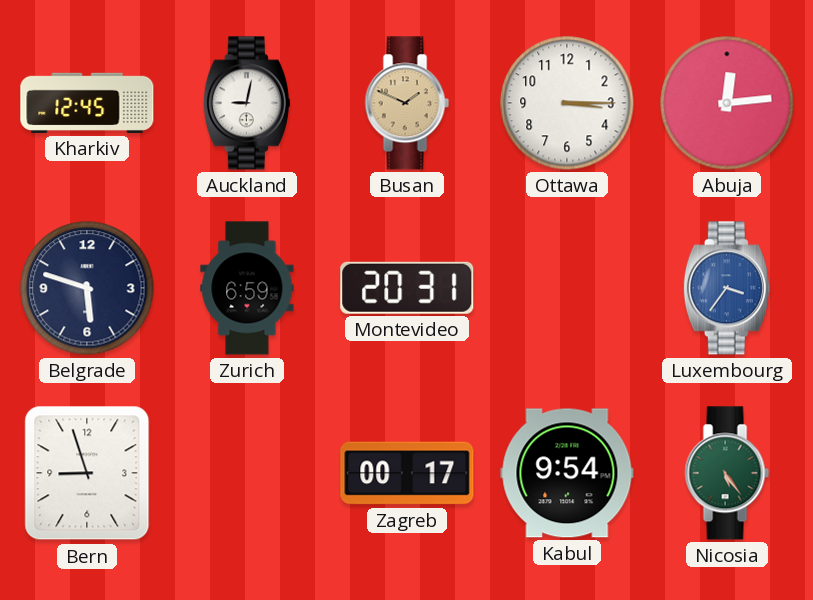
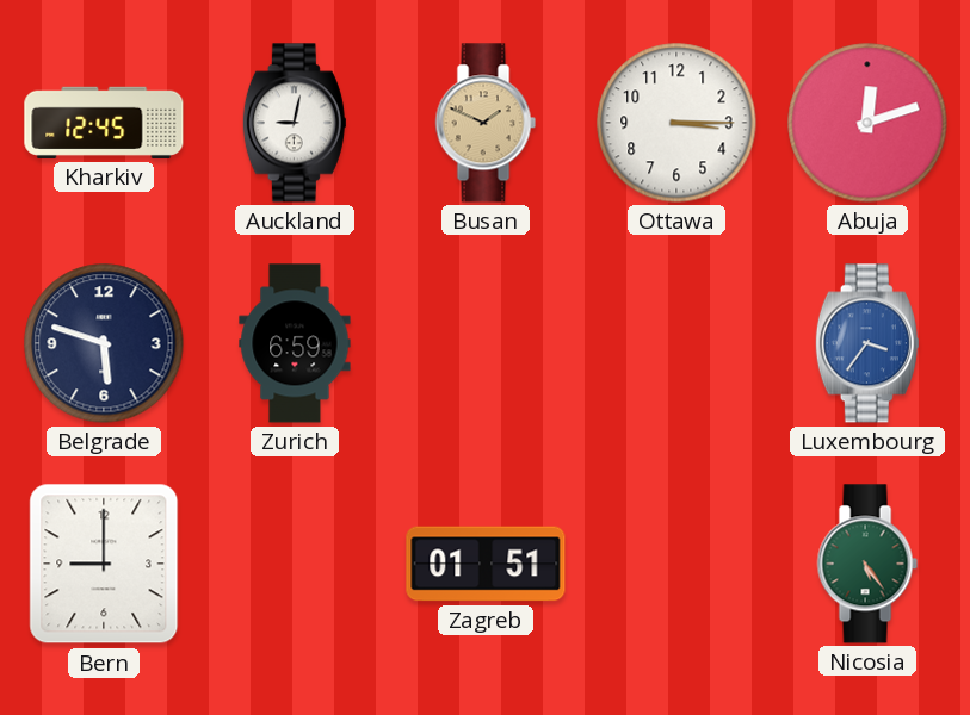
Abuja: 12:14 -> 12:12
Montevideo: 20:31 -> none
Bern: 8:57 -> 9:00
Zagreb: 00:17 -> 01:51
Kabul: 9:54 -> none
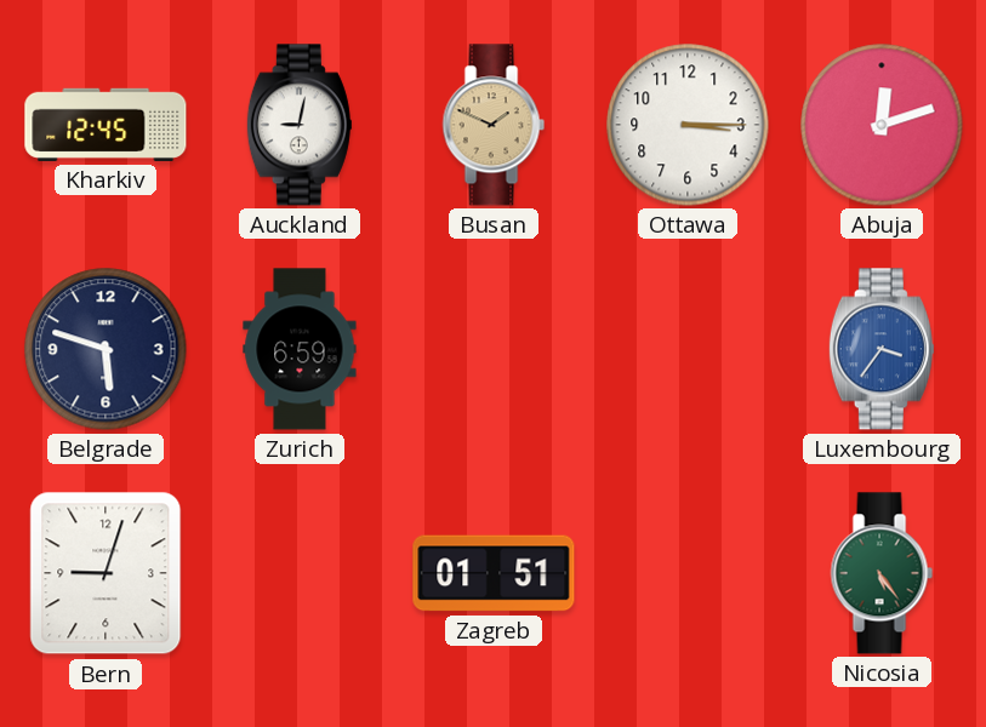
Bern: 9:00 -> 9:03
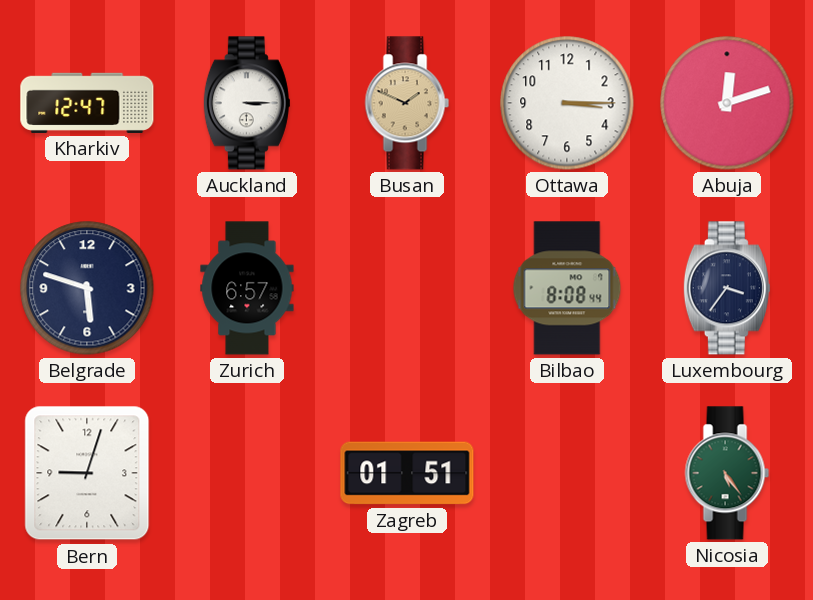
Kharkiv: 12:45 -> 12:47
Auckland: 9:02 -> 3:15
Zurich: 6:59 -> 6:57
Bilbao: none -> 8:08
Luxembourg dial: blue -> navy
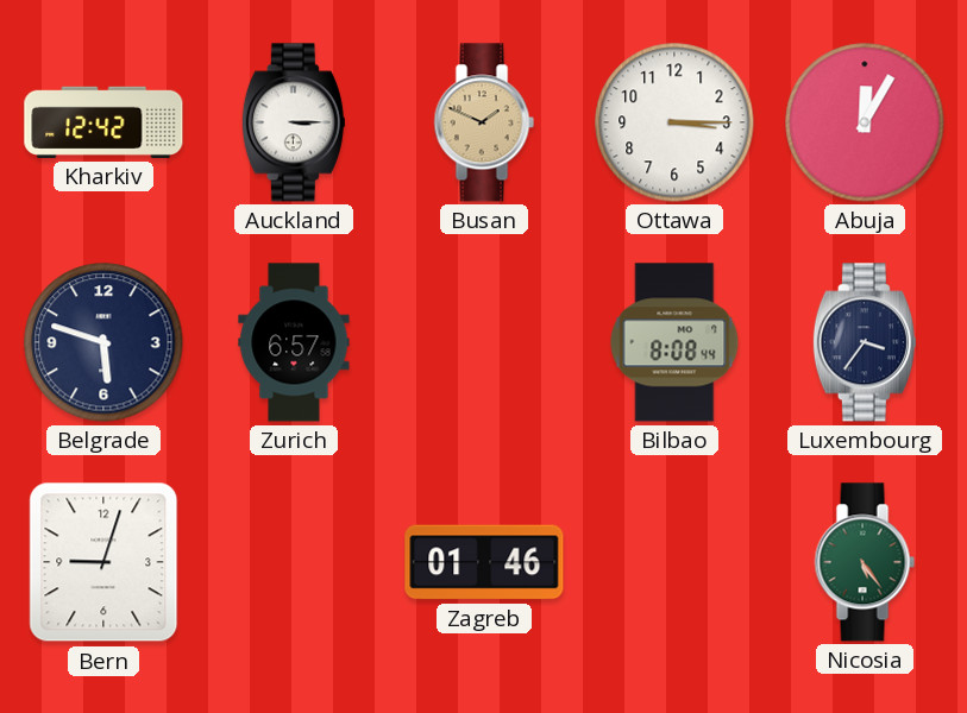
Kharkiv: 12:47 -> 12:42
Abuja: 12:12 -> 12:05
Zagreb: 01:51 -> 01:46
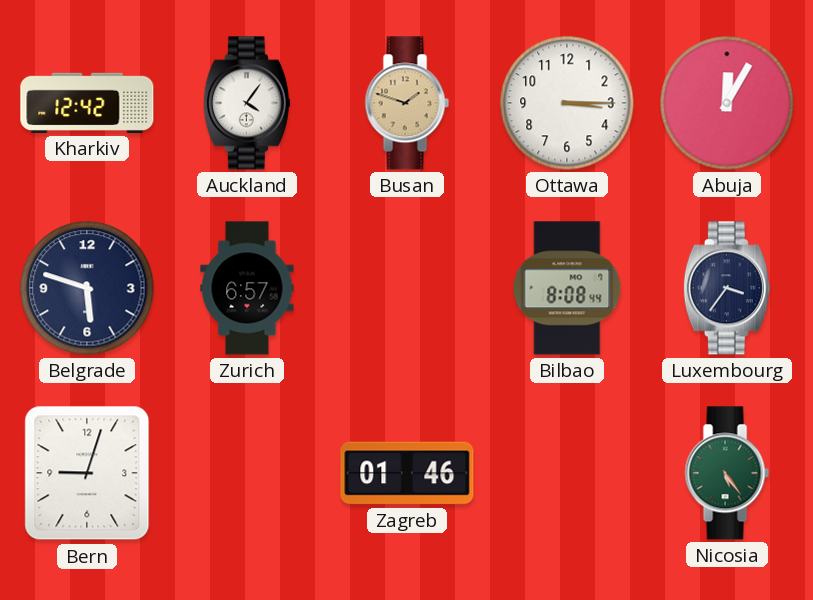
Auckland: 3:15 -> 4:06
Busan: 1:49 -> 1:48
